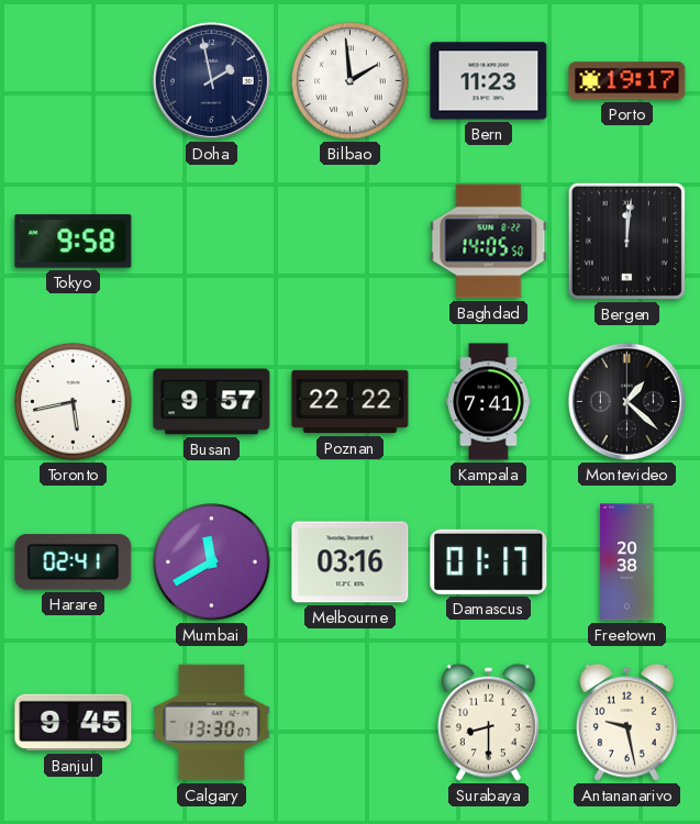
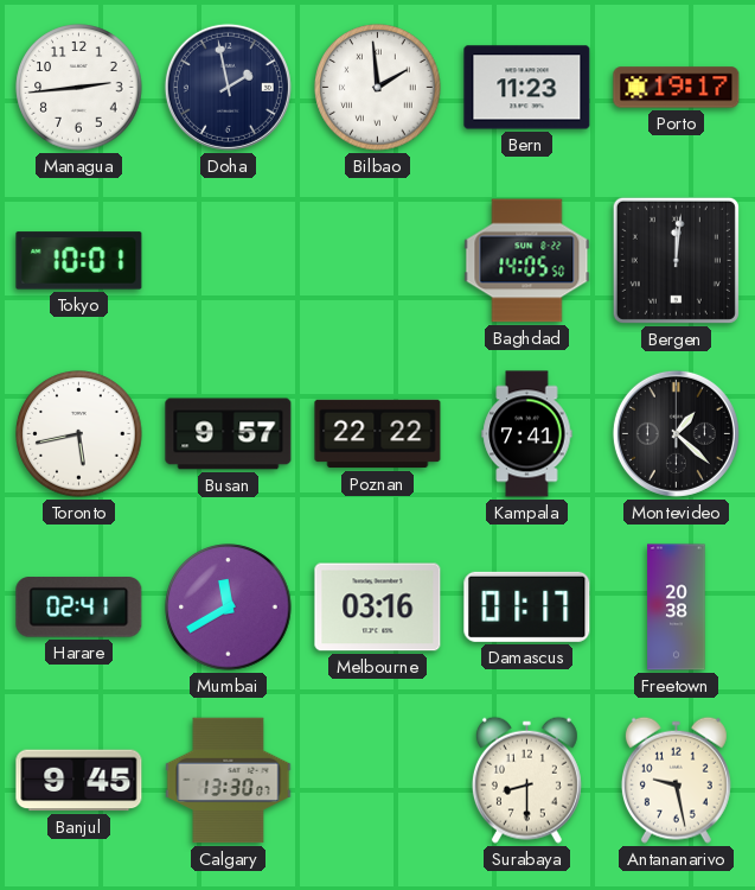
Managua: none -> 2:44
Tokyo: 9:58 -> 10:01
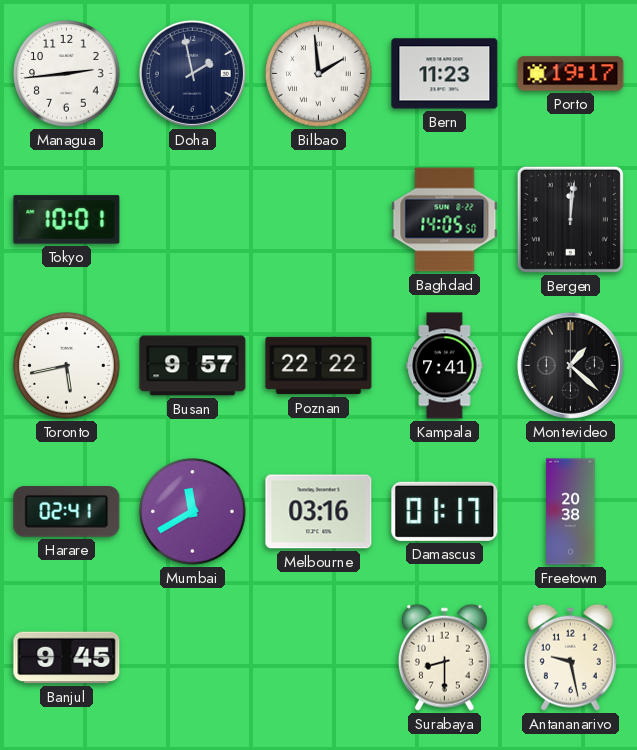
Calgary: 13:30 -> none
